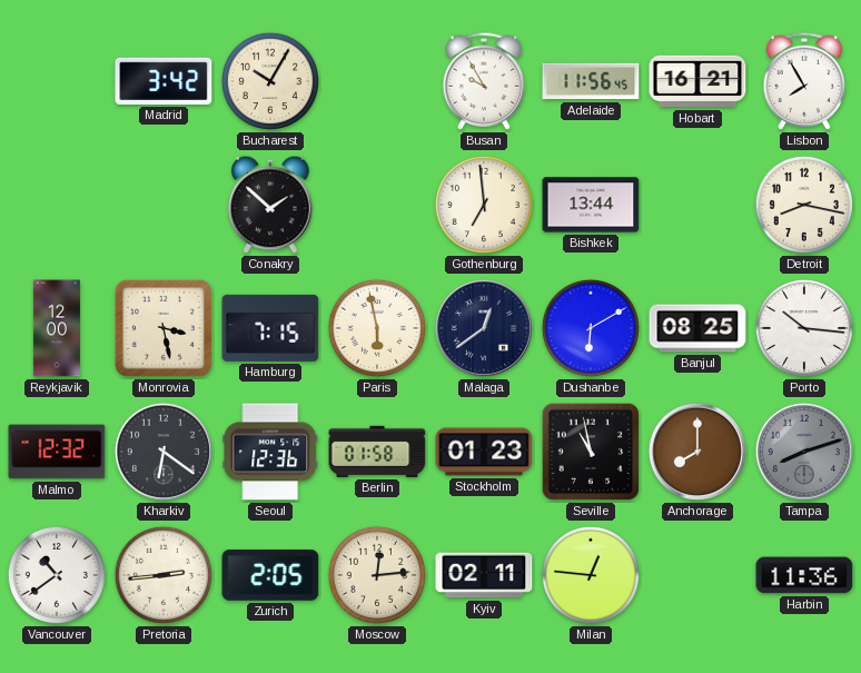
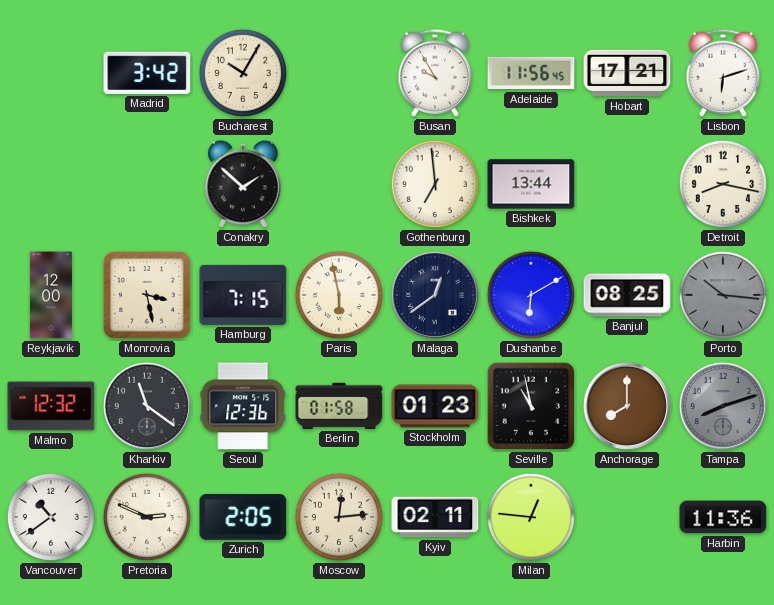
Hobart: 16:21 -> 17:21
Lisbon: 7:55 -> 6:12
Porto dial: white -> grey
Kharkiv: 6:21 -> 11:21
Pretoria: 2:44 -> 2:49
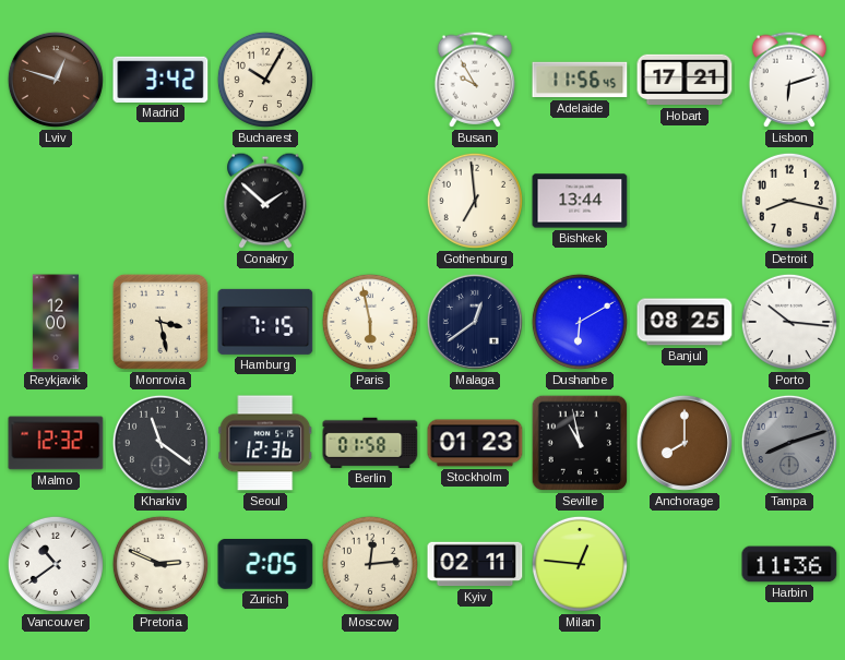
Lviv: none -> 12:48
Porto dial: grey -> white
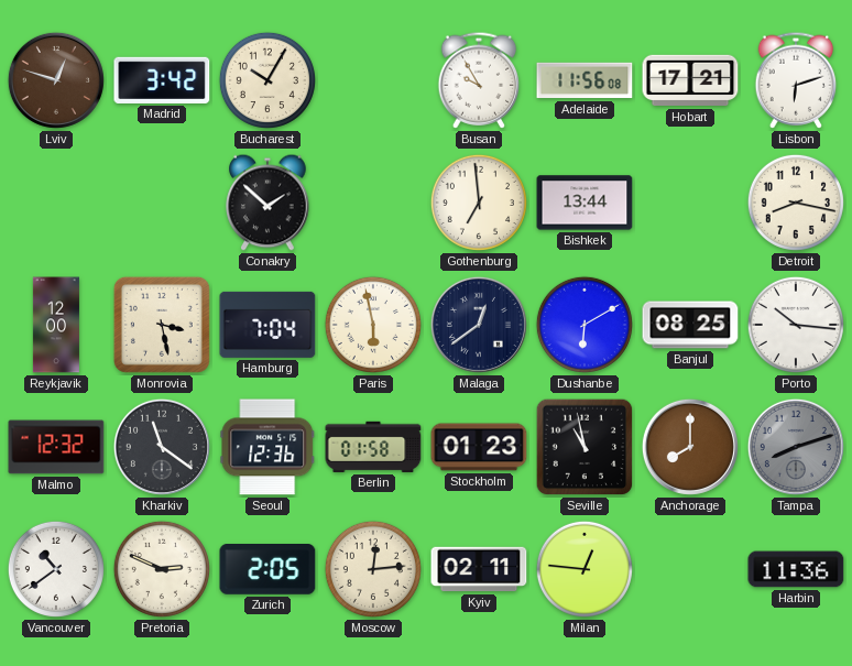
Adelaide: 11:56:45 -> 11:56:08
Hamburg: 7:15 -> 7:04
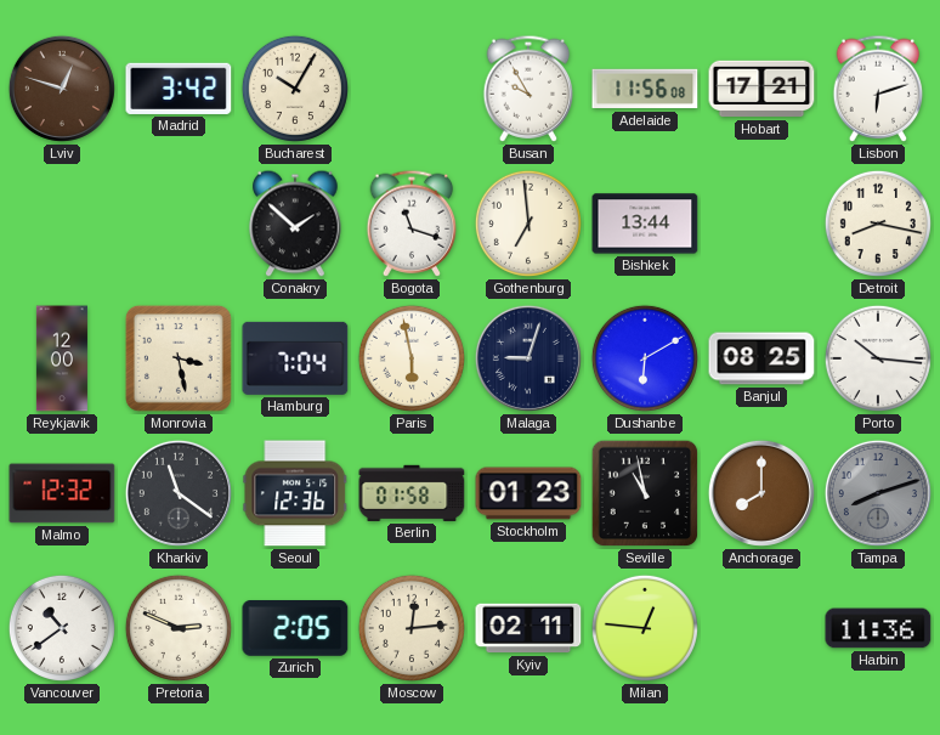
Bogota: none -> 11:18
Malaga: 12:39 -> 9:03
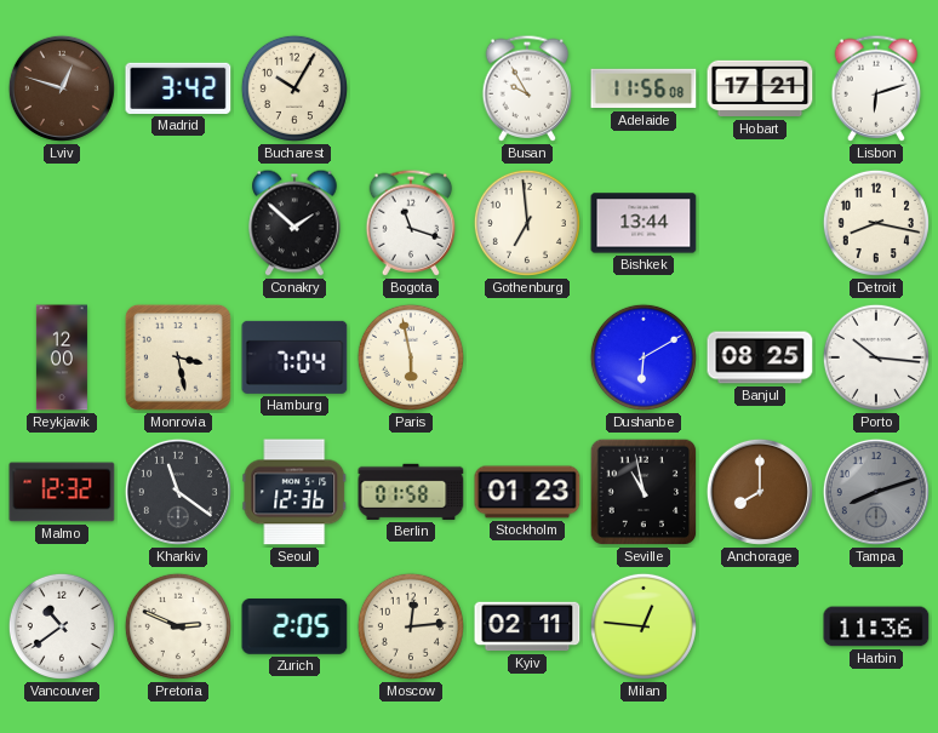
Malaga: 9:03 -> none
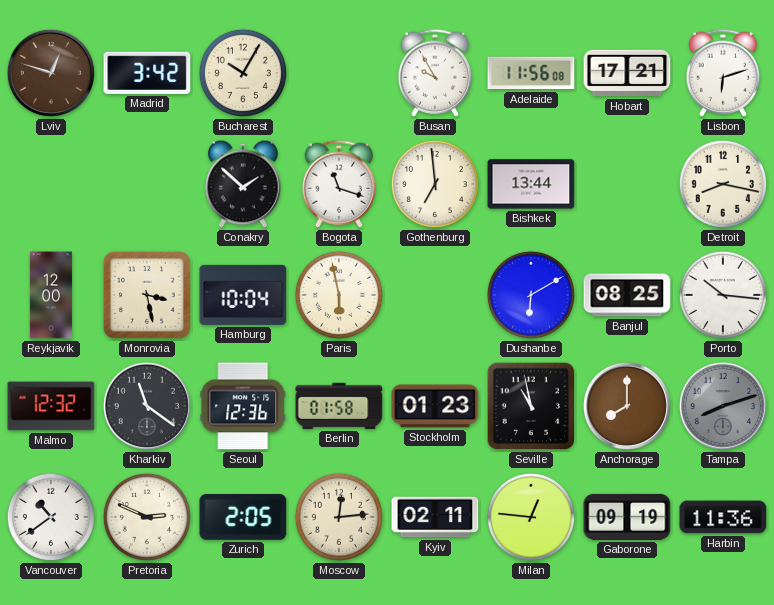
Hamburg: 7:04 -> 10:04
Gaborone: none -> 09:19
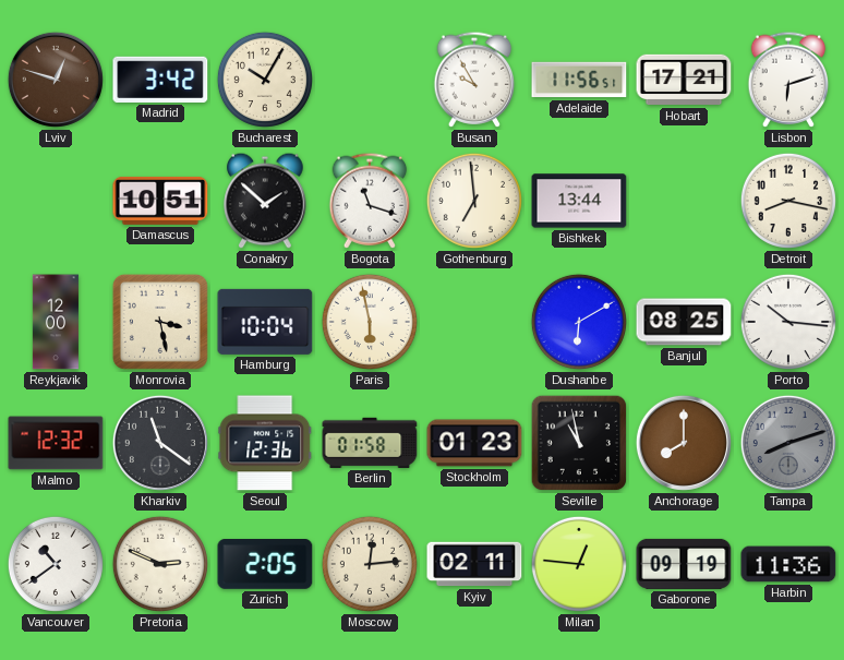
Adelaide: 11:56:08 -> 11:56:51
Damascus: none -> 10:51
